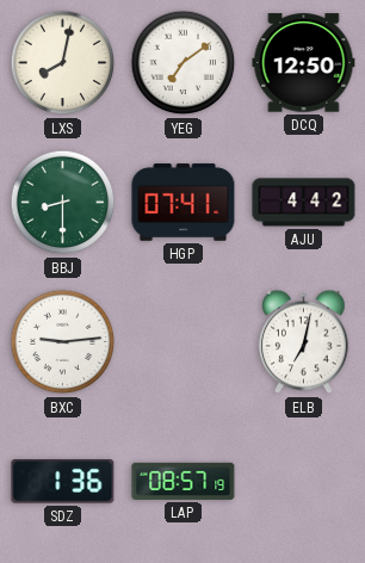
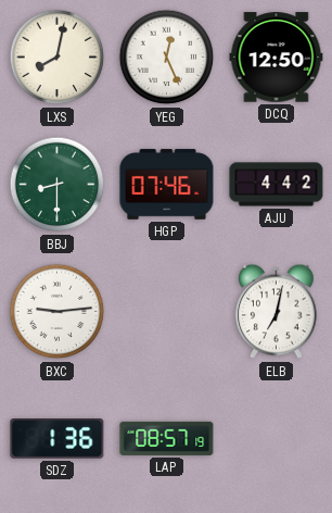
YEG: 7:09 -> 12:26
HGP: 07:41 -> 07:46
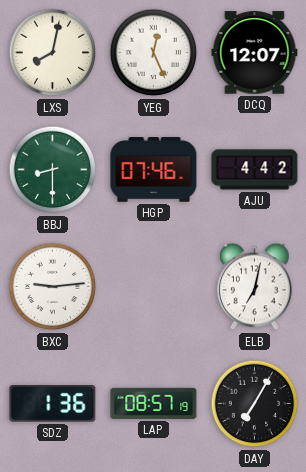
DCQ: 12:50 -> 12:07
DAY: none -> 7:05
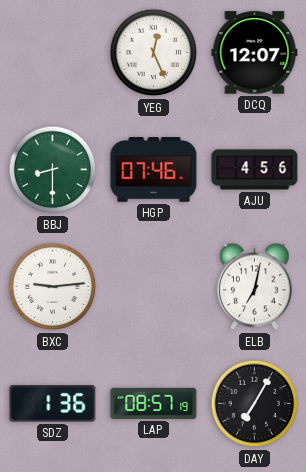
LXS: 8:02 -> none
AJU: 4:42 -> 4:56
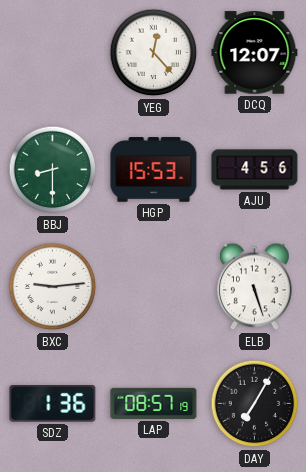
YEG: 12:26 -> 12:23
HGP: 07:46 -> 15:53
ELB: 7:02 -> 5:27
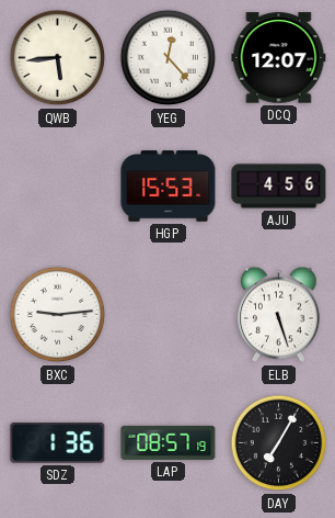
QWB: none -> 5:44
BBJ: 8:30 -> none
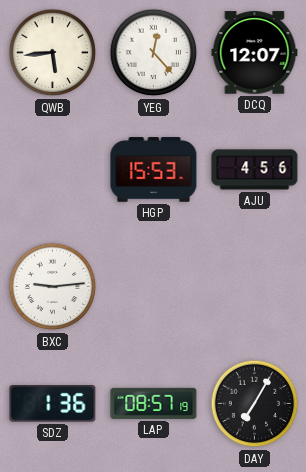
ELB: 5:27 -> none
